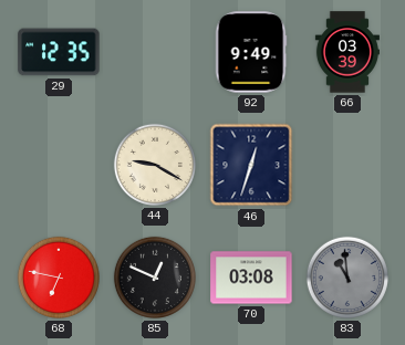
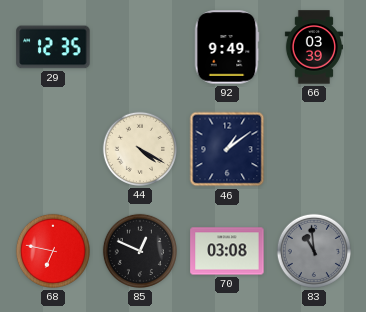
44: 9:20 -> 4:20
46: 12:33 -> 1:09
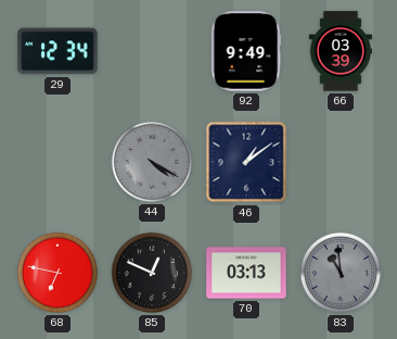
29: 12:35 -> 12:34
44 dial: cream -> grey
70: 03:08 -> 03:13
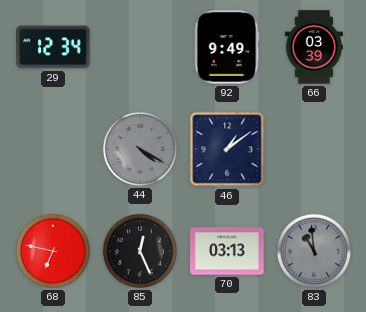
85: 12:49 -> 12:26
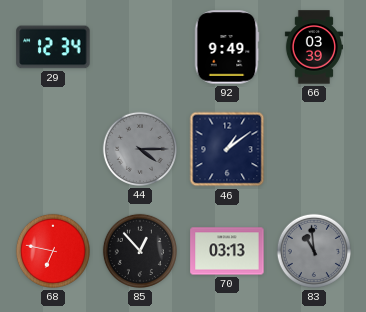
44: 4:20 -> 4:15
85: 12:26 -> 12:53
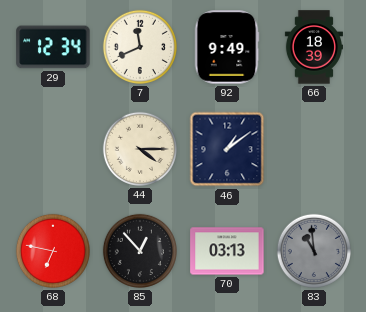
7: none -> 11:41
66: 03:39 -> 18:39
44 dial: grey -> cream
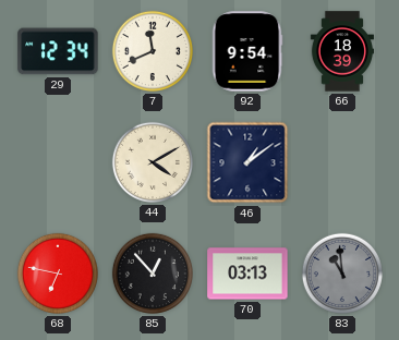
92: 9:49 -> 9:54
44: 4:15 -> 4:10
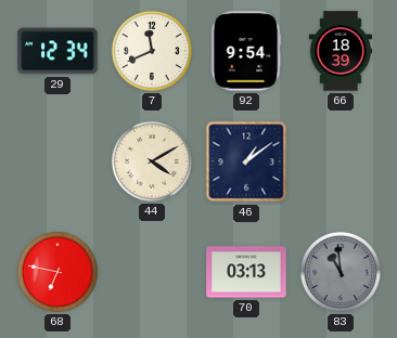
85: 12:53 -> none
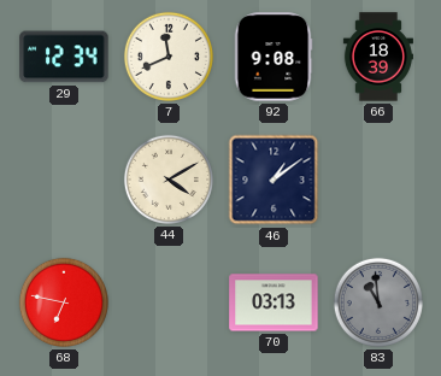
92: 9:54 -> 9:08
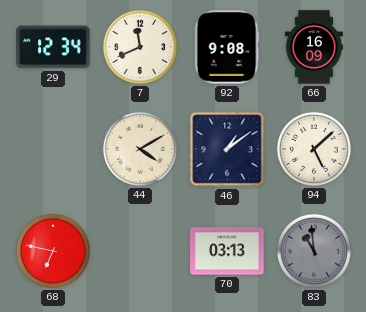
66: 18:39 -> 16:09
94: none -> 5:08
